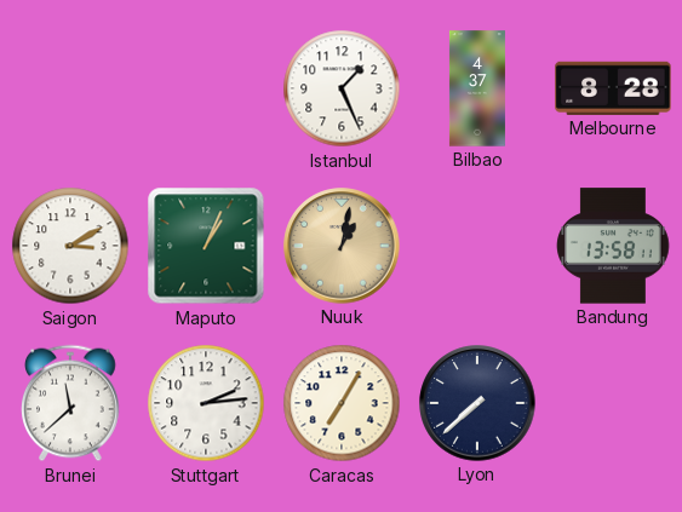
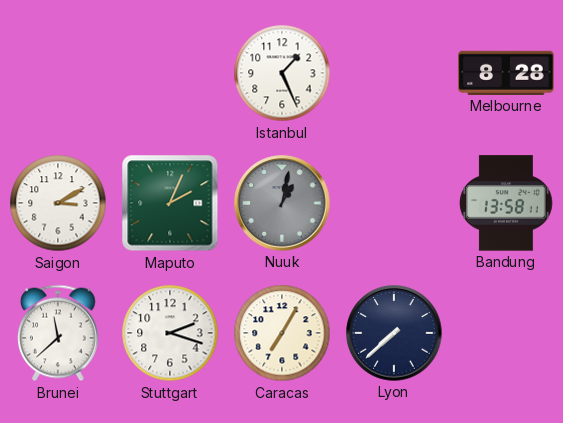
Bilbao: 4:37 -> none
Maputo: 1:04 -> 2:04
Nuuk dial: champagne -> grey
Stuttgart: 2:14 -> 2:18
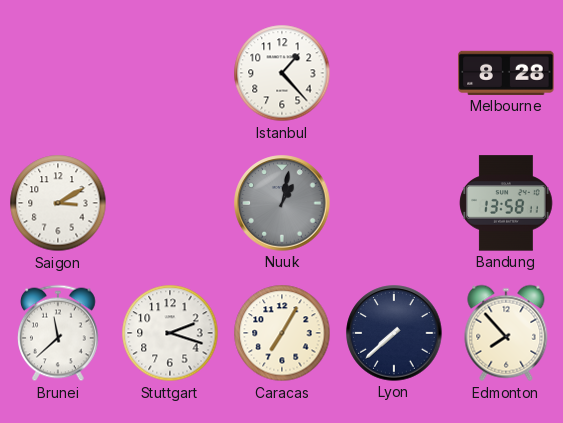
Istanbul: 1:26 -> 1:23
Maputo: 2:04 -> none
Edmonton: none -> 7:53
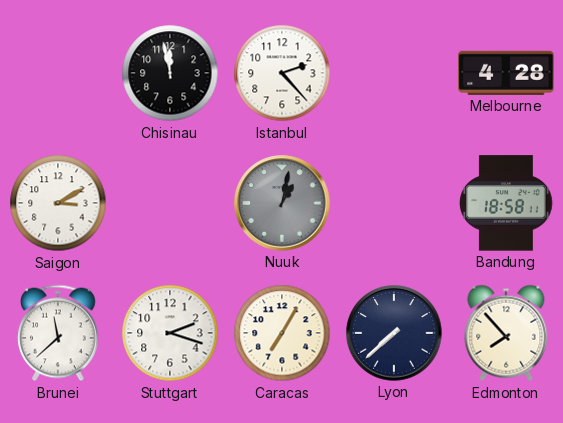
Chisinau: none -> 11:58
Istanbul: 1:23 -> 2:23
Melbourne: 8:28 -> 4:28
Bandung: 13:58 -> 18:58
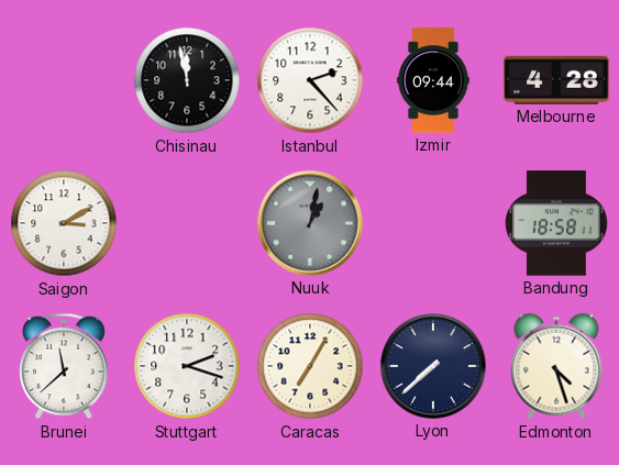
Izmir: none -> 09:44
Edmonton: 7:53 -> 4:27
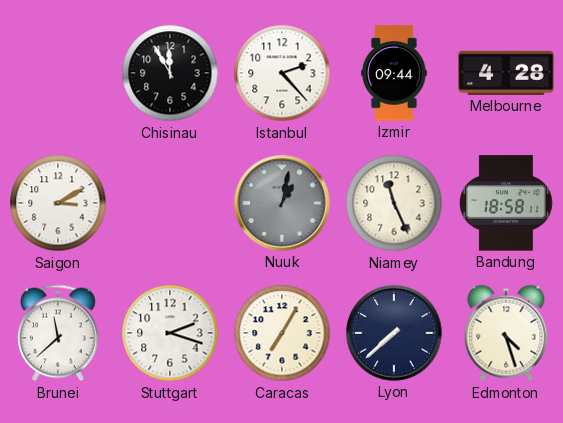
Chisinau: 11:58 -> 11:55
Niamey: none -> 11:26
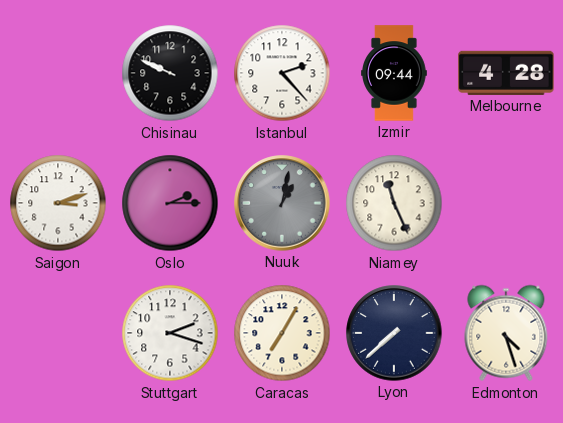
Chisinau: 11:55 -> 9:49
Saigon: 3:10 -> 3:12
Oslo: none -> 2:15
Bandung: 18:58 -> none
Brunei: 11:38 -> none
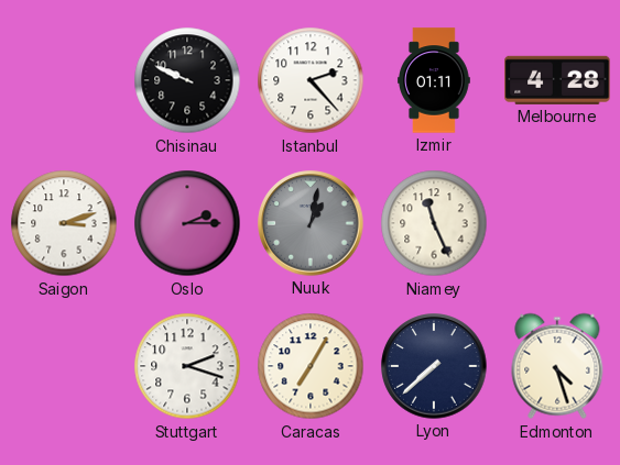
Izmir: 09:44 -> 01:11
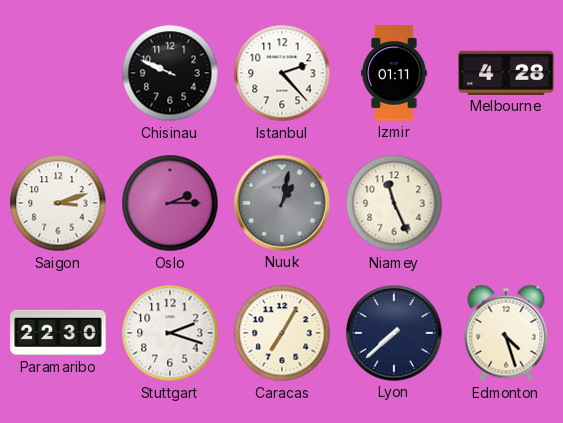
Paramaribo: none -> 22:30
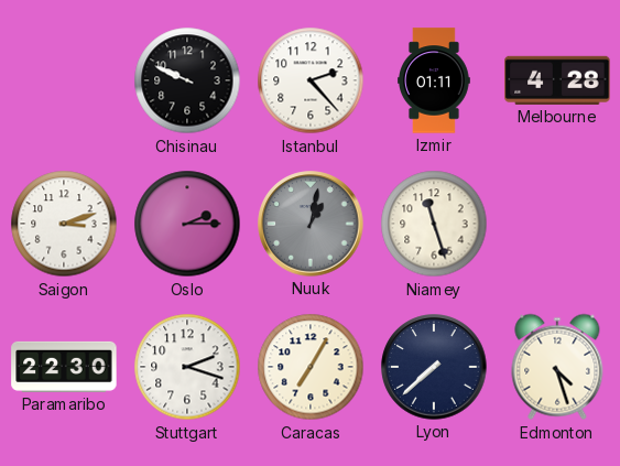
Niamey: 11:26 -> 11:27
